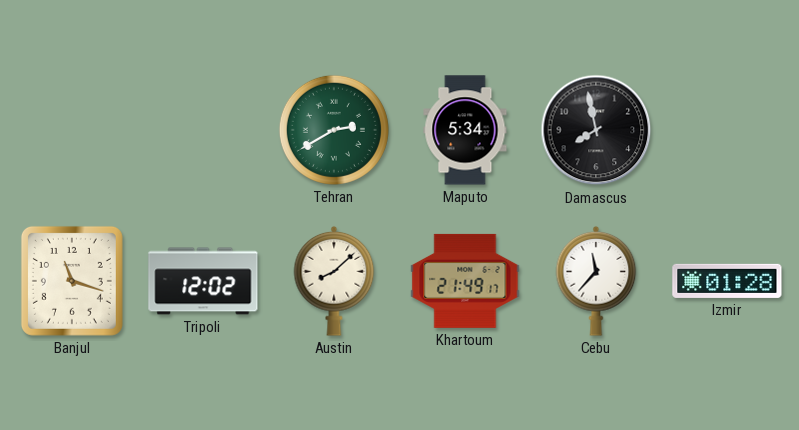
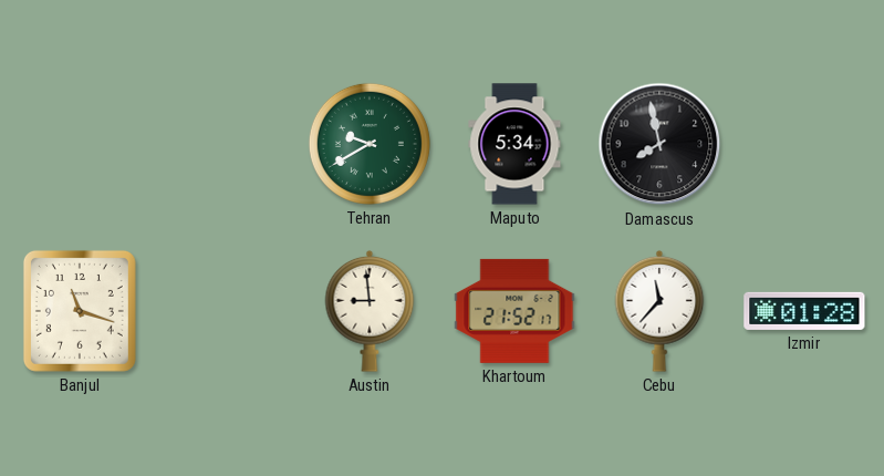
Tehran: 2:40 -> 9:40
Tripoli: 12:02 -> none
Austin: 8:08 -> 8:59
Khartoum: 21:49 -> 21:52
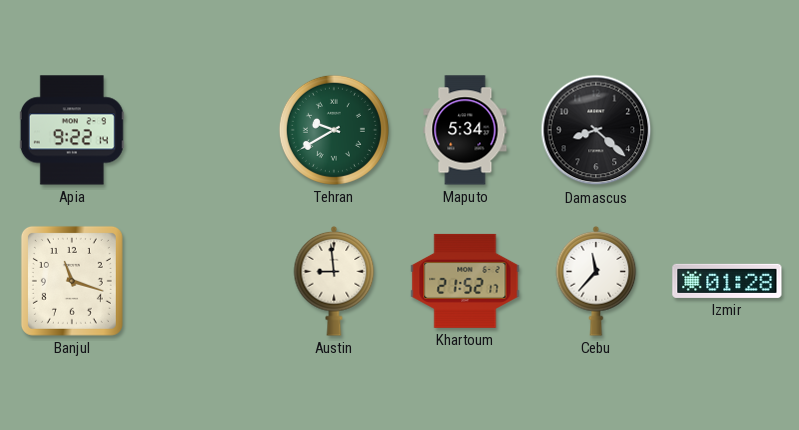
Apia: none -> 9:22
Damascus: 7:58 -> 8:22
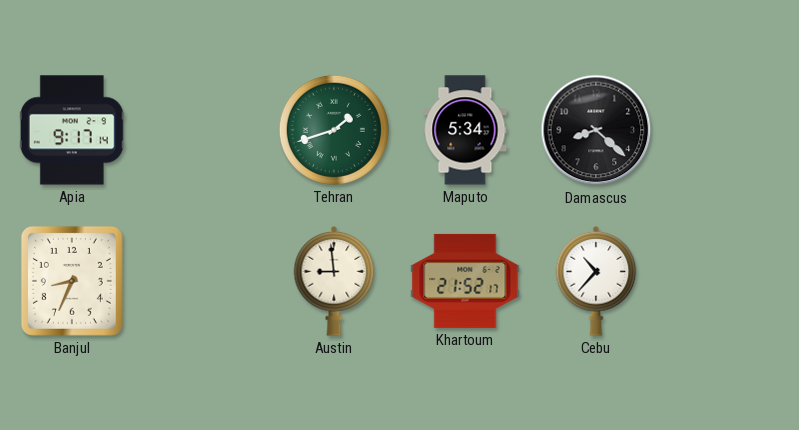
Apia: 9:22 -> 9:17
Tehran: 9:40 -> 1:42
Banjul: 11:18 -> 8:34
Cebu: 11:37 -> 10:37
Izmir: 01:28 -> none
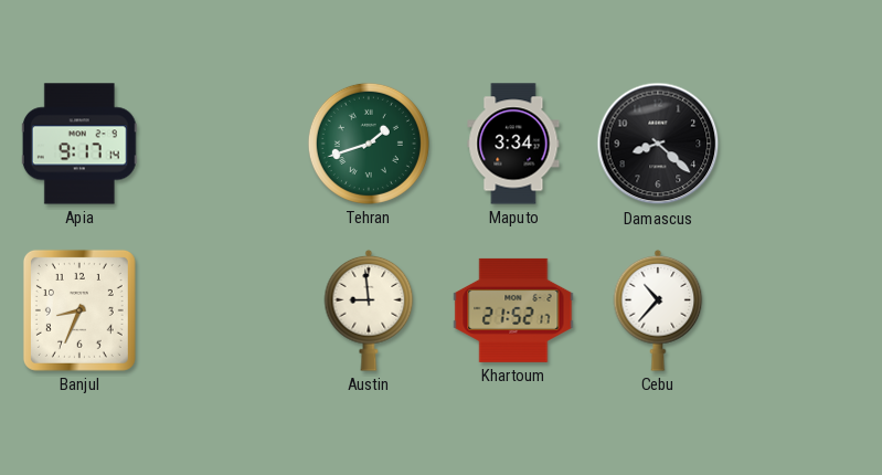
Maputo: 5:34 -> 3:34
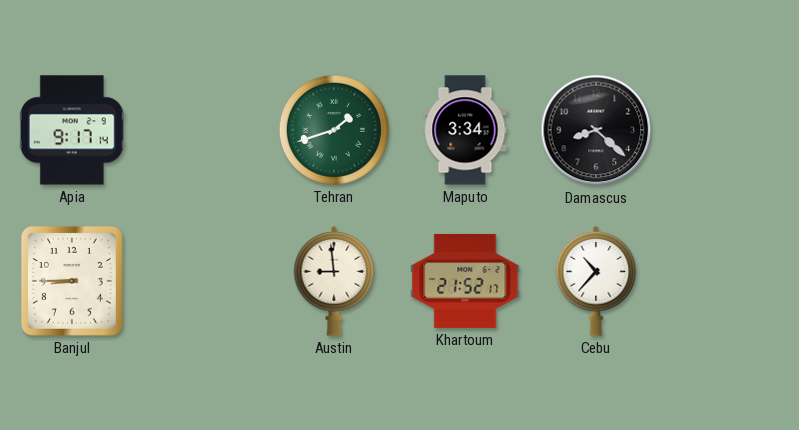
Banjul: 8:34 -> 8:45
